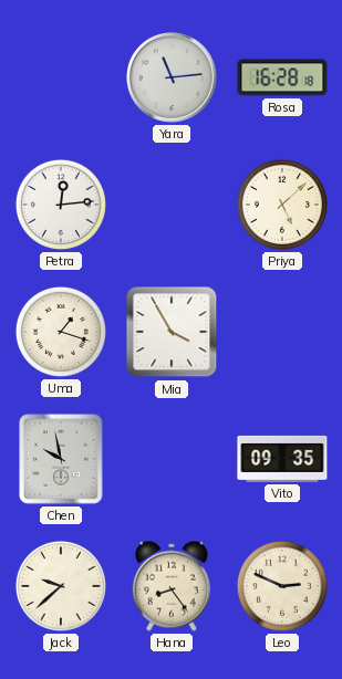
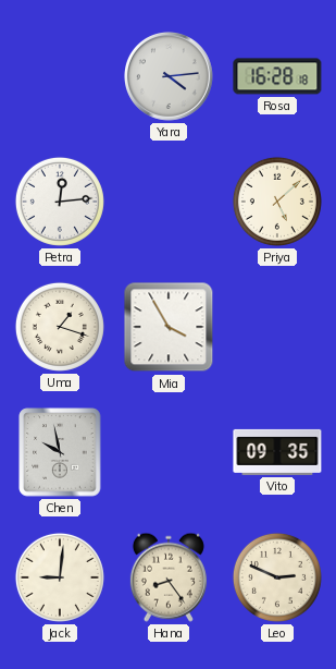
Yara: 11:14 -> 4:14
Jack: 9:38 -> 9:01
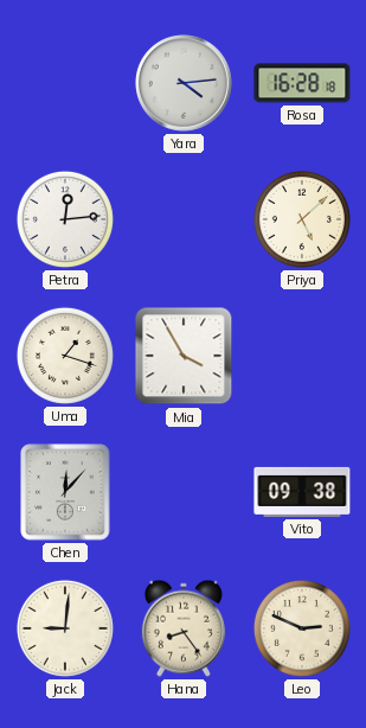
Chen: 9:58 -> 12:07
Vito: 09:35 -> 09:38
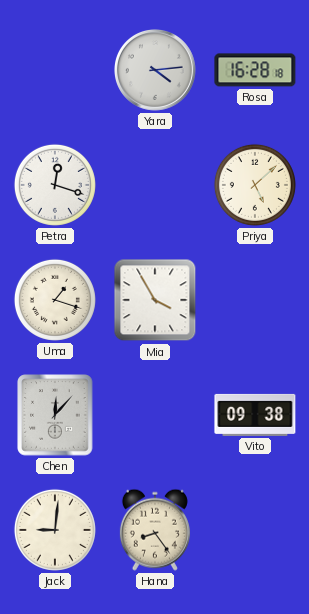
Petra: 12:14 -> 12:18
Leo: 2:49 -> none
